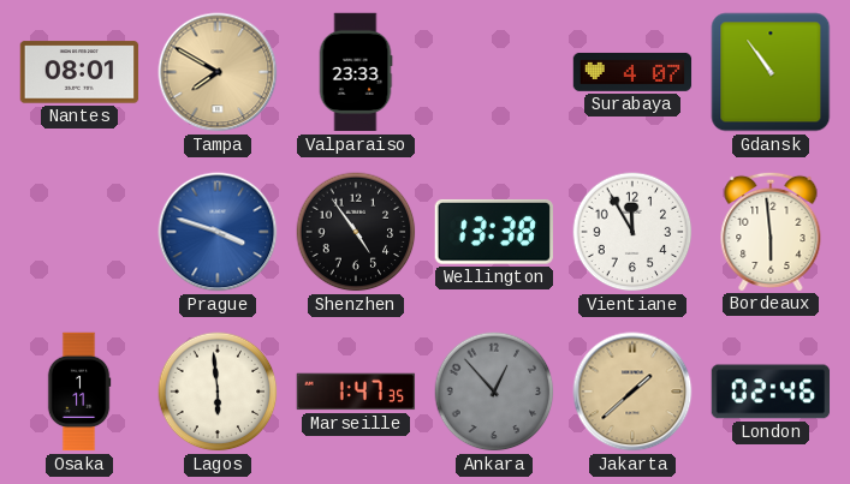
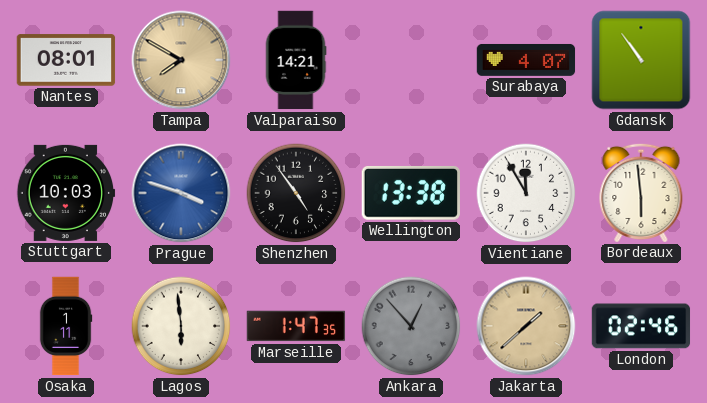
Valparaiso: 23:33 -> 14:21
Stuttgart: none -> 10:03
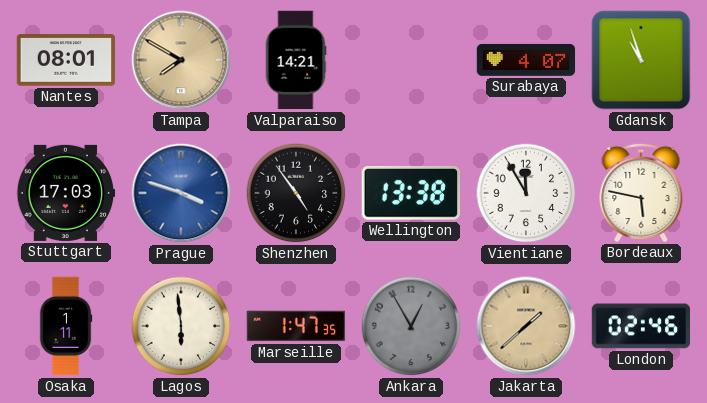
Gdansk: 10:54 -> 10:57
Stuttgart: 10:03 -> 17:03
Bordeaux: 5:59 -> 5:47
Ankara: 12:53 -> 12:55
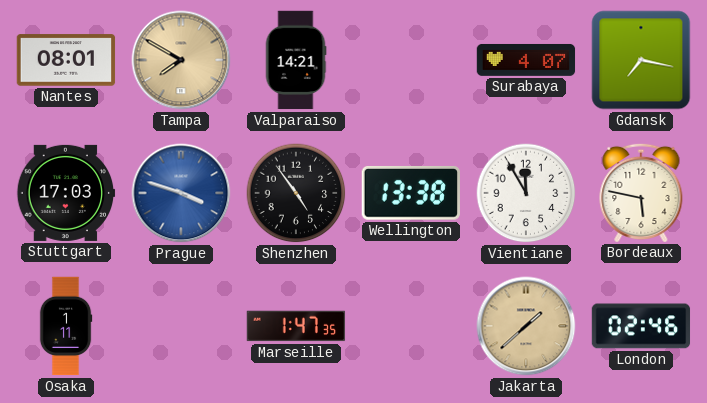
Gdansk: 10:57 -> 7:17
Lagos: 5:59 -> none
Ankara: 12:55 -> none
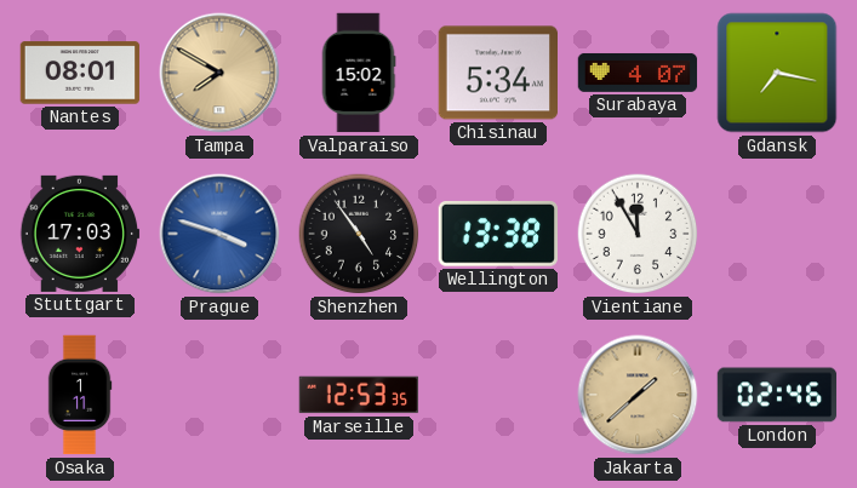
Valparaiso: 14:21 -> 15:02
Chisinau: none -> 5:34
Bordeaux: 5:47 -> none
Marseille: 1:47 -> 12:53
